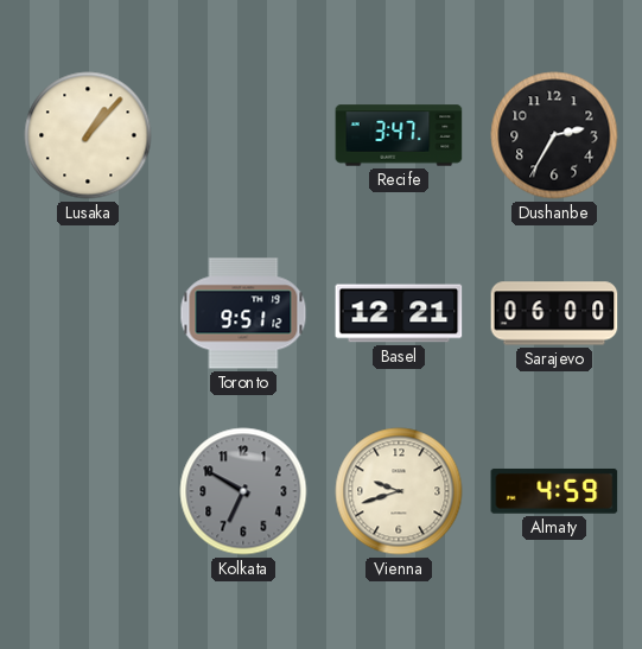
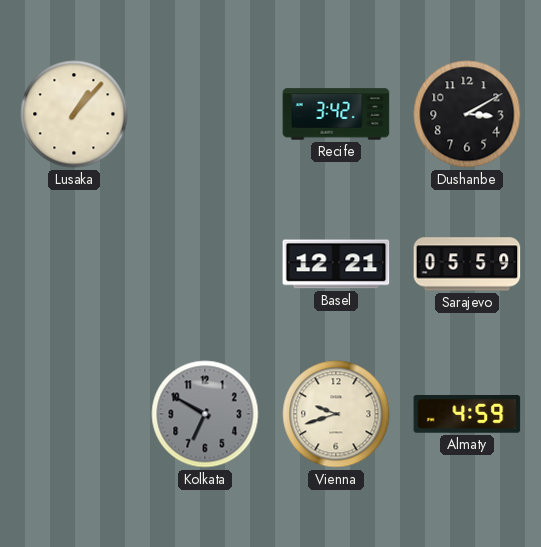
Recife: 3:47 -> 3:42
Dushanbe: 2:35 -> 3:10
Toronto: 9:51 -> none
Sarajevo: 06:00 -> 05:59
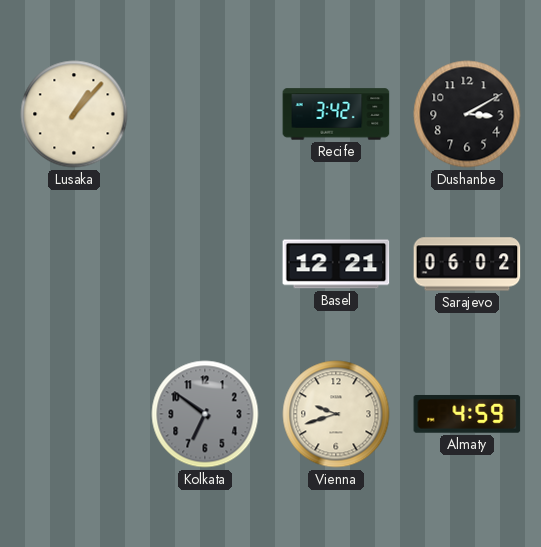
Sarajevo: 05:59 -> 06:02
Kolkata: 6:50 -> 6:51
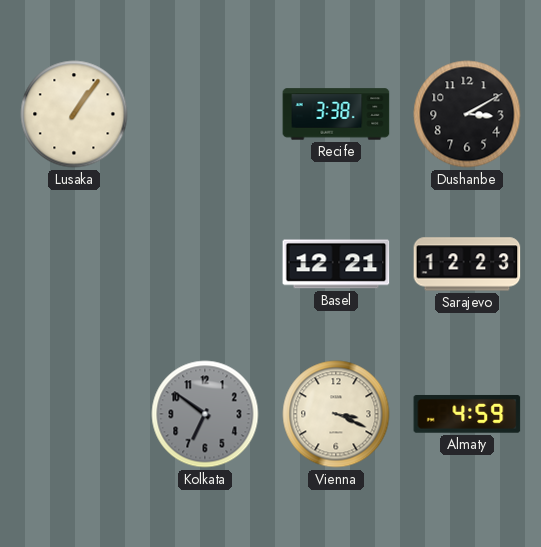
Lusaka: 1:07 -> 1:06
Recife: 3:42 -> 3:38
Sarajevo: 06:02 -> 12:23
Vienna: 9:42 -> 3:19
